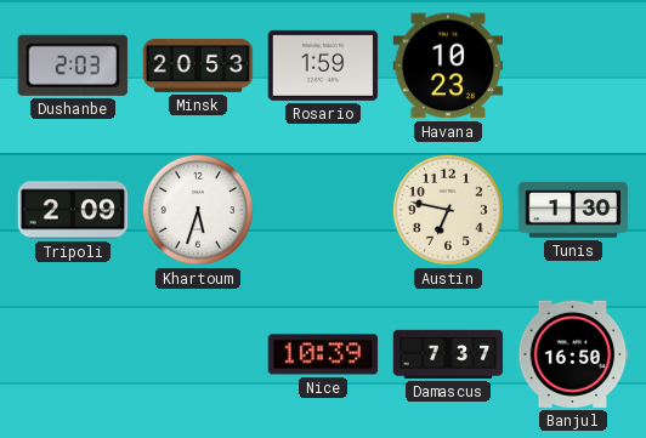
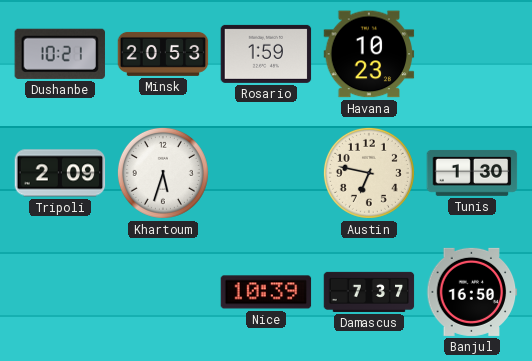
Dushanbe: 2:03 -> 10:21
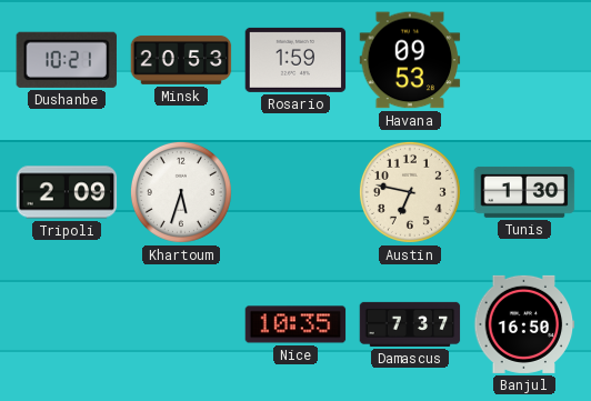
Havana: 10:23 -> 09:53
Nice: 10:39 -> 10:35
